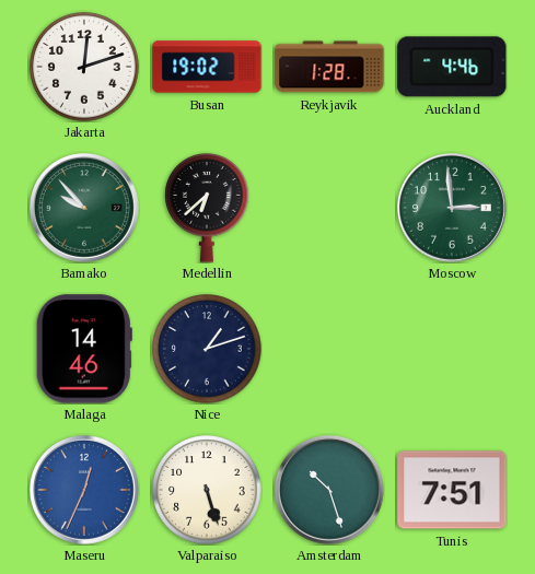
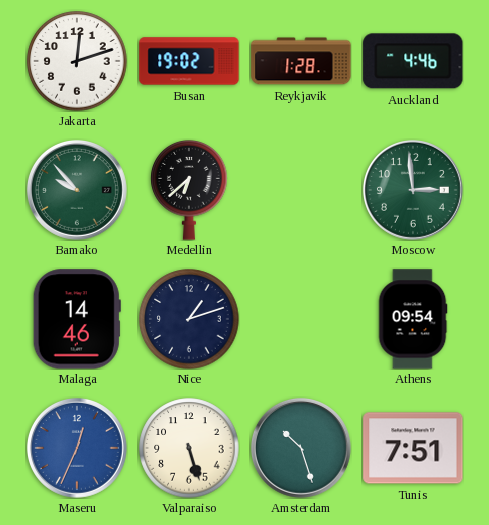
Athens: none -> 09:54
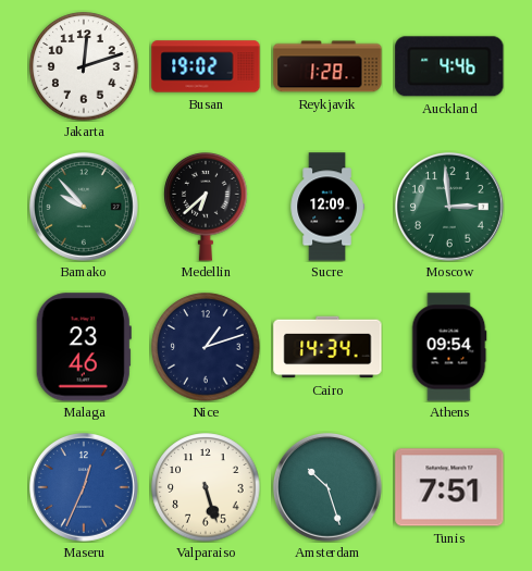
Sucre: none -> 12:09
Malaga: 14:46 -> 23:46
Cairo: none -> 14:34
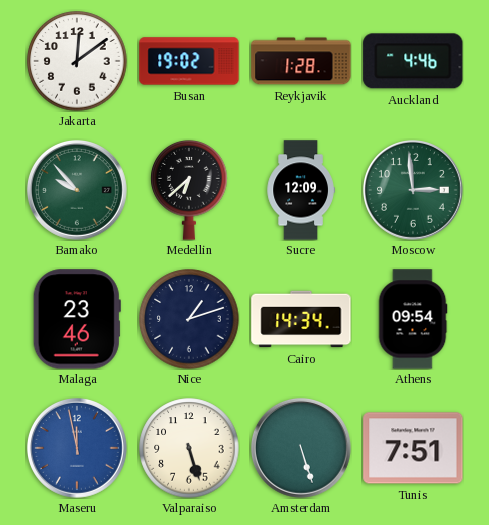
Jakarta: 12:12 -> 12:09
Maseru: 12:34 -> 11:58
Amsterdam: 10:27 -> 5:27
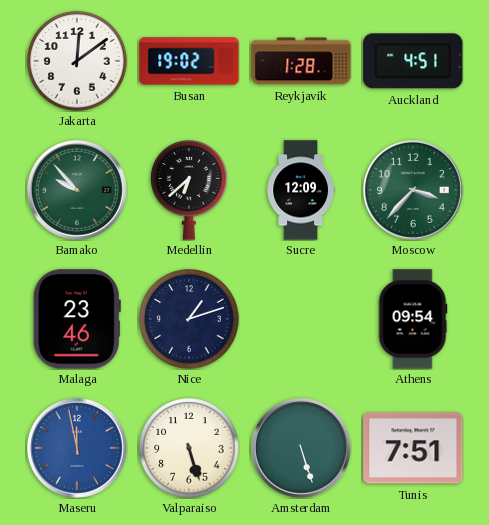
Auckland: 4:46 -> 4:51
Moscow: 2:59 -> 3:37
Cairo: 14:34 -> none
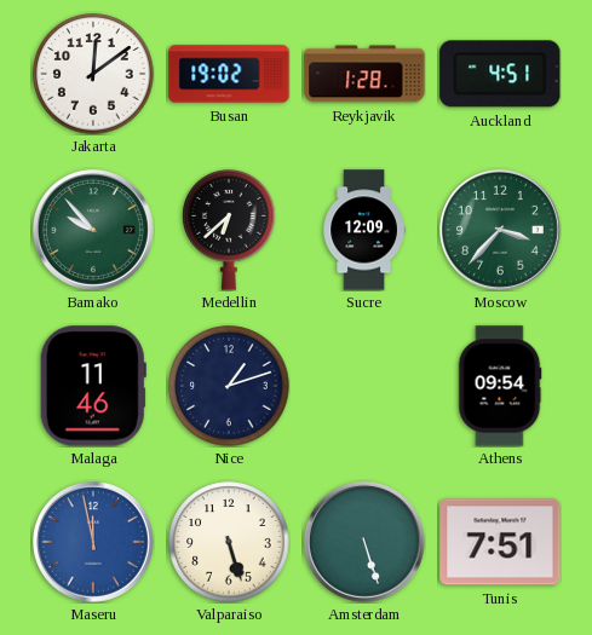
Malaga: 23:46 -> 11:46
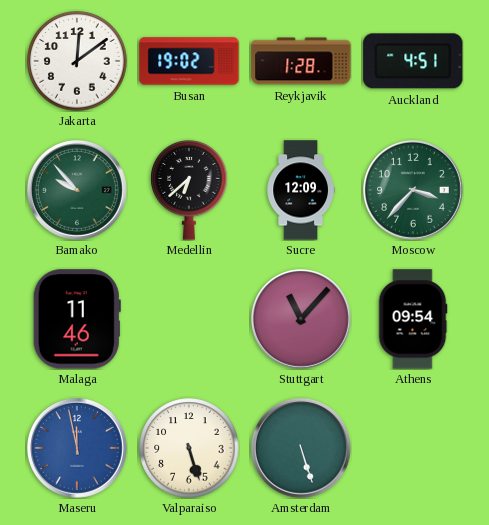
Nice: 1:12 -> none
Stuttgart: none -> 11:07
Tunis: 7:51 -> none
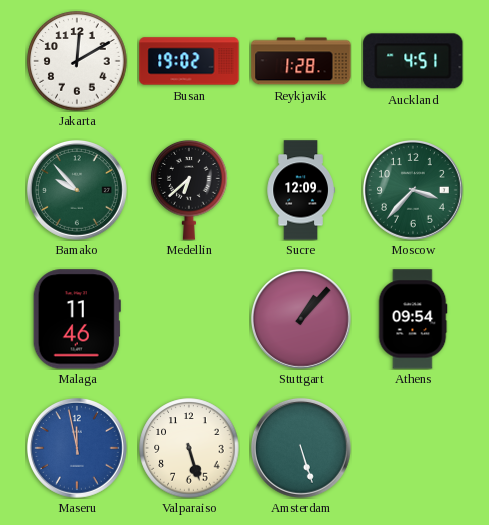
Jakarta: 12:09 -> 12:10
Stuttgart: 11:07 -> 1:07
